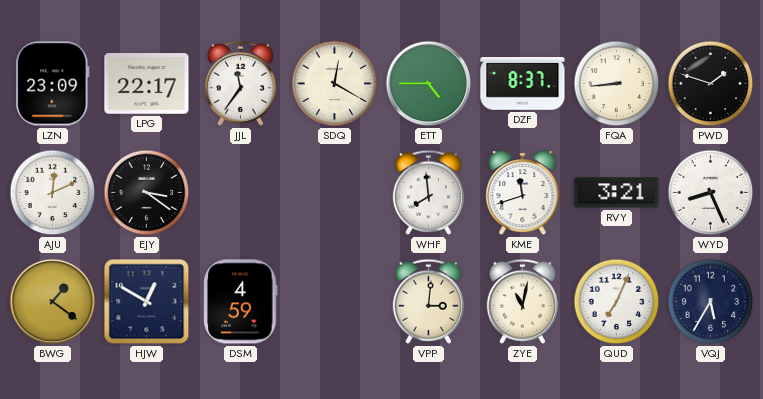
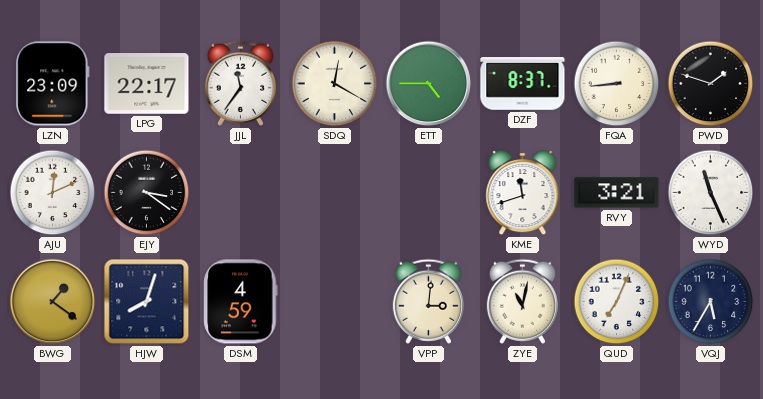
WHF: 7:59 -> none
WYD: 8:26 -> 11:26
HJW: 12:50 -> 8:03
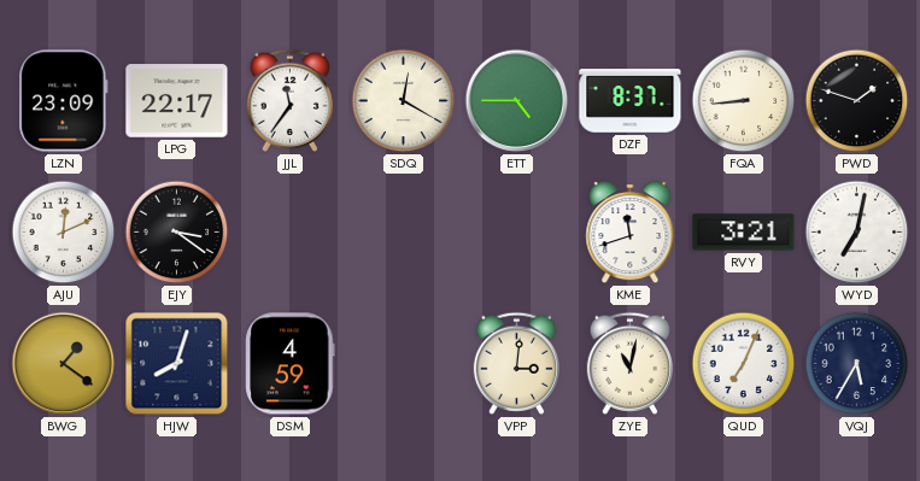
WYD: 11:26 -> 7:02
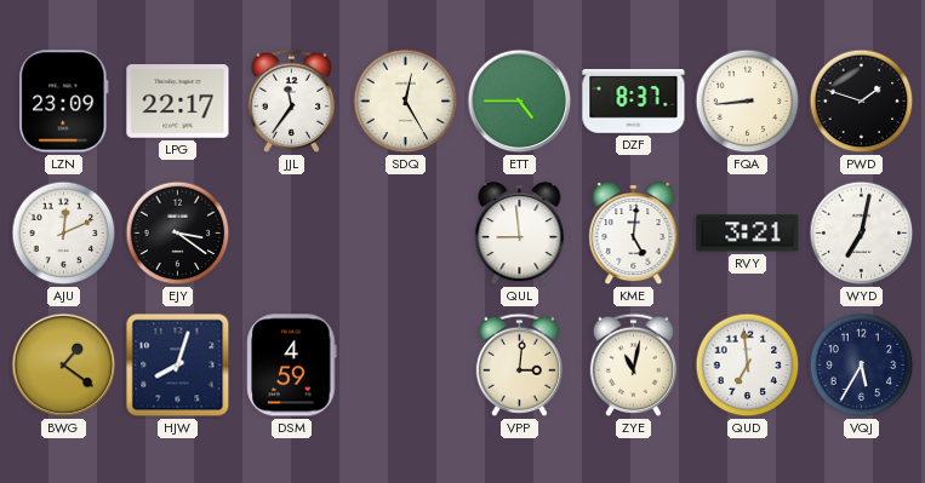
SDQ: 12:20 -> 12:25
QUL: none -> 8:59
KME: 11:42 -> 5:01
QUD: 7:04 -> 6:59
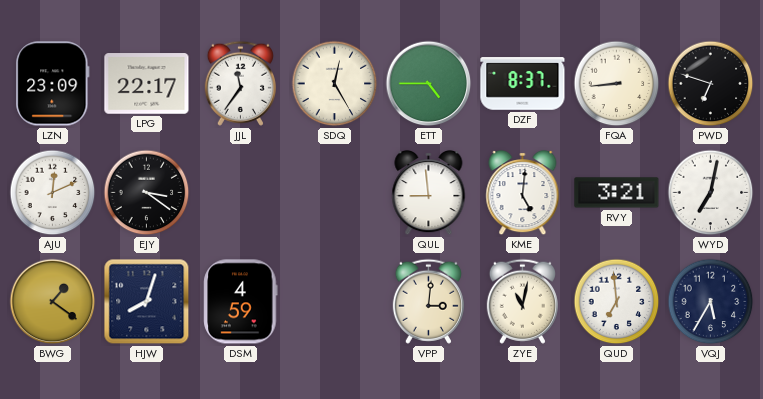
PWD: 1:48 -> 6:48
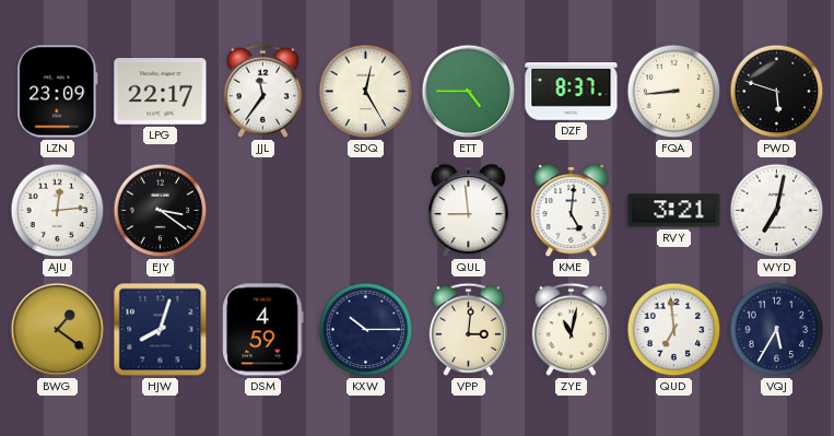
PWD: 6:48 -> 5:48
AJU: 12:11 -> 12:14
KXW: none -> 10:15
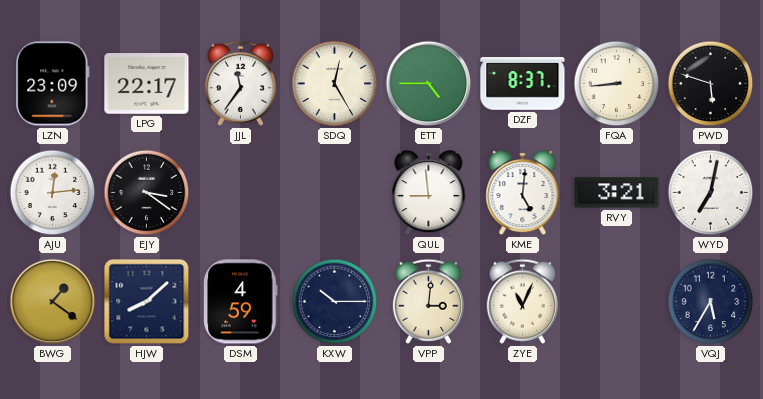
HJW: 8:03 -> 8:08
ZYE: 11:02 -> 11:04
QUD: 6:59 -> none
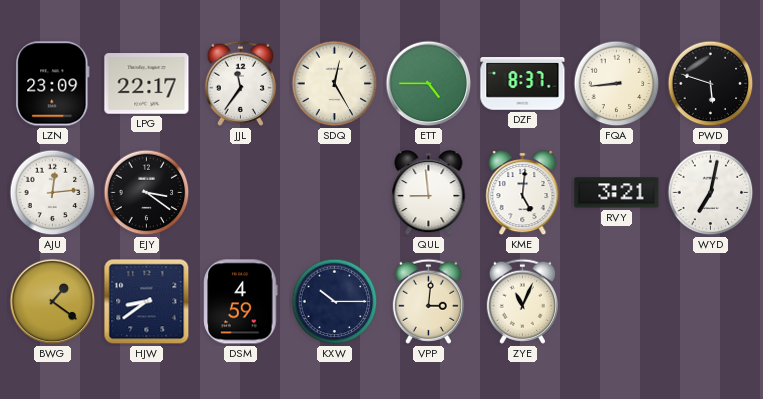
HJW: 8:08 -> 8:39
VQJ: 5:35 -> none
